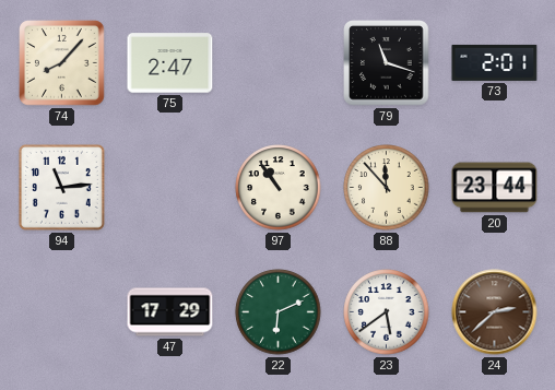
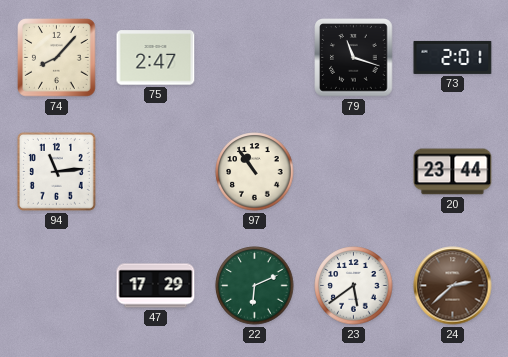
88: 11:53 -> none
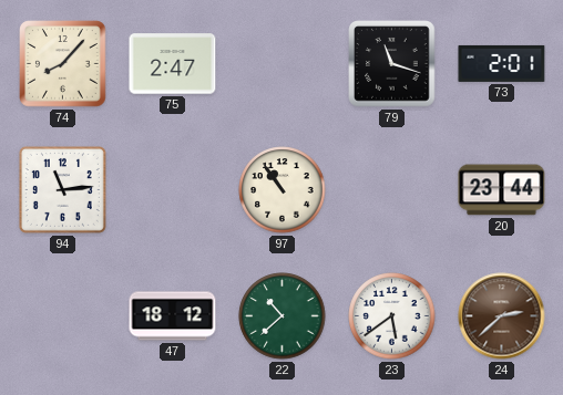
47: 17:29 -> 18:12
22: 6:11 -> 10:38
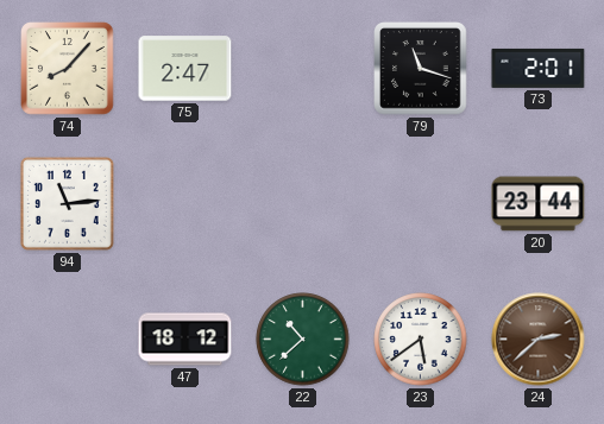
97: 10:54 -> none
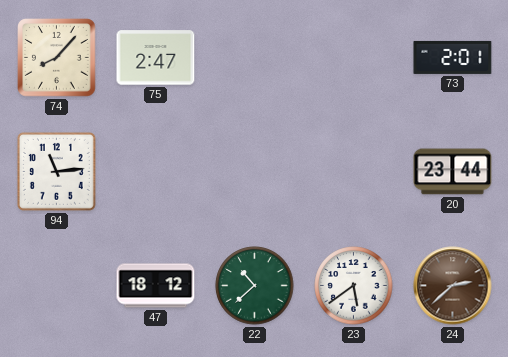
79: 11:18 -> none
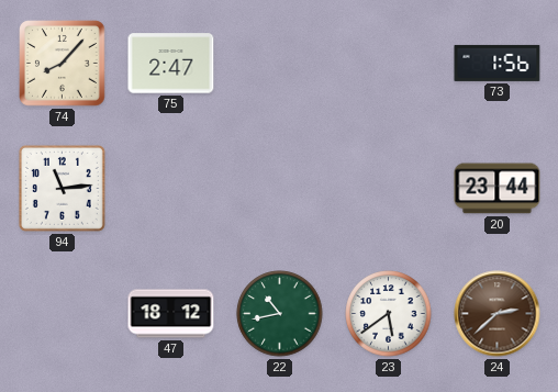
73: 2:01 -> 1:56
22: 10:38 -> 10:43
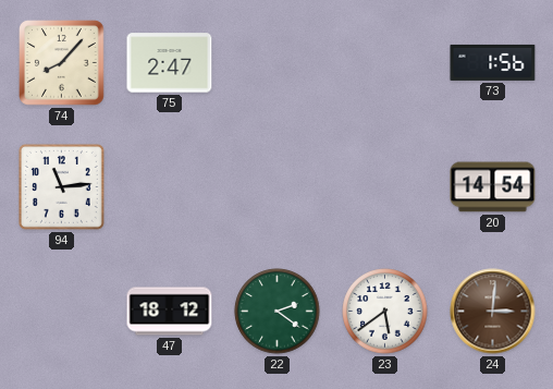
20: 23:44 -> 14:54
22: 10:43 -> 2:21
24: 2:38 -> 3:01
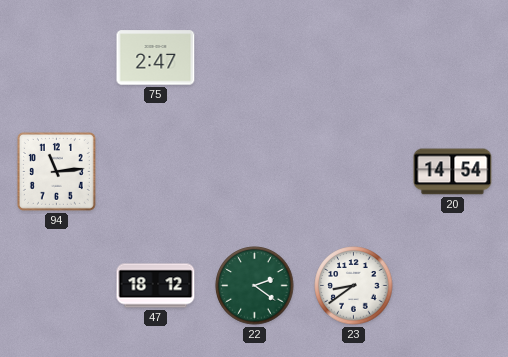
74: 8:07 -> none
73: 1:56 -> none
23: 5:39 -> 8:39
24: 3:01 -> none
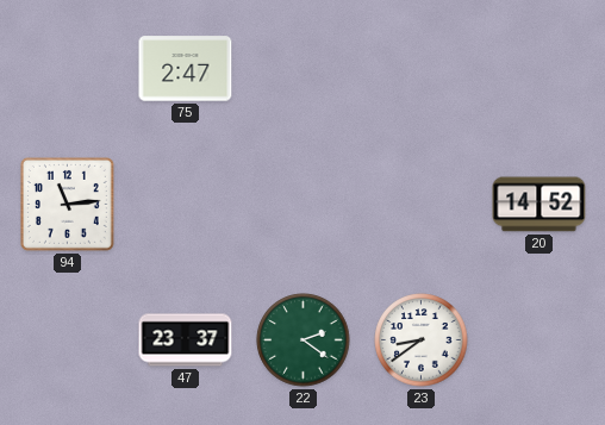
20: 14:54 -> 14:52
47: 18:12 -> 23:37
